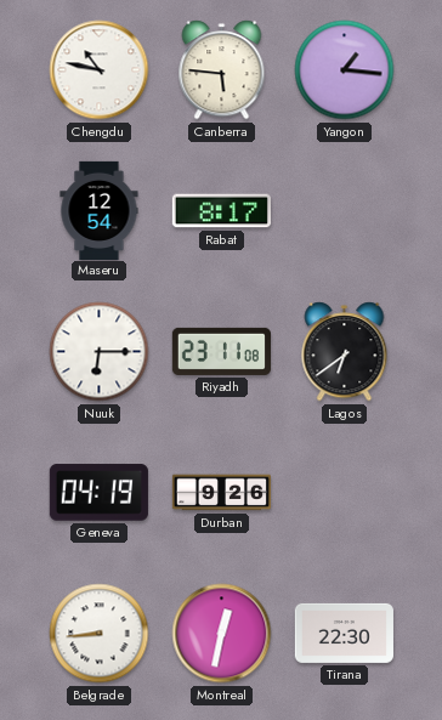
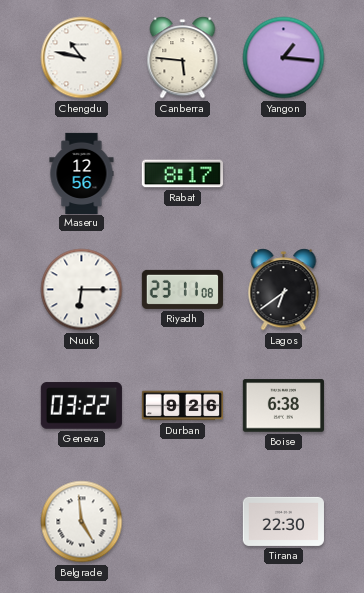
Maseru: 12:54 -> 12:56
Geneva: 04:19 -> 03:22
Boise: none -> 6:38
Belgrade: 8:44 -> 4:59
Montreal: 12:32 -> none
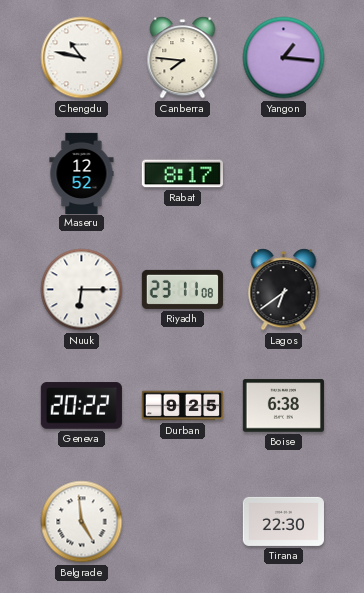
Canberra: 5:46 -> 7:46
Maseru: 12:56 -> 12:52
Geneva: 03:22 -> 20:22
Durban: 9:26 -> 9:25
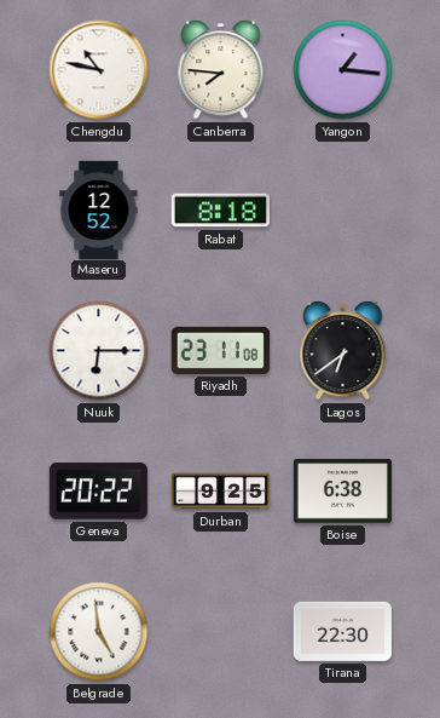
Rabat: 8:17 -> 8:18
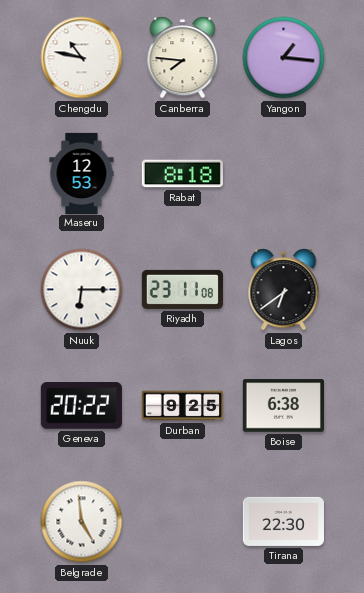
Maseru: 12:52 -> 12:53
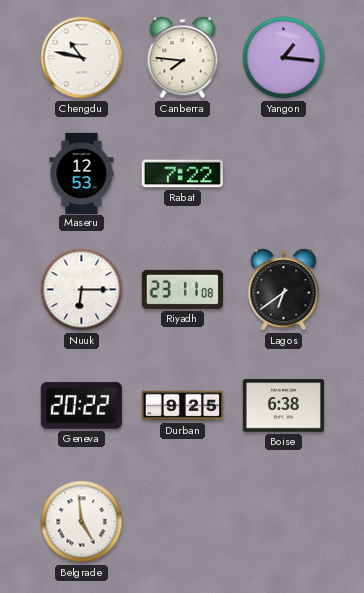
Rabat: 8:18 -> 7:22
Tirana: 22:30 -> none
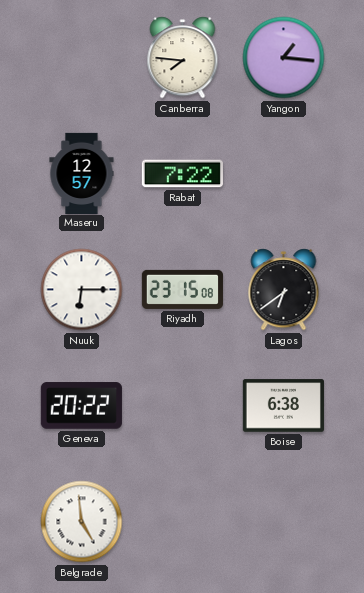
Chengdu: 10:47 -> none
Maseru: 12:53 -> 12:57
Riyadh: 23:11 -> 23:15
Durban: 9:25 -> none
